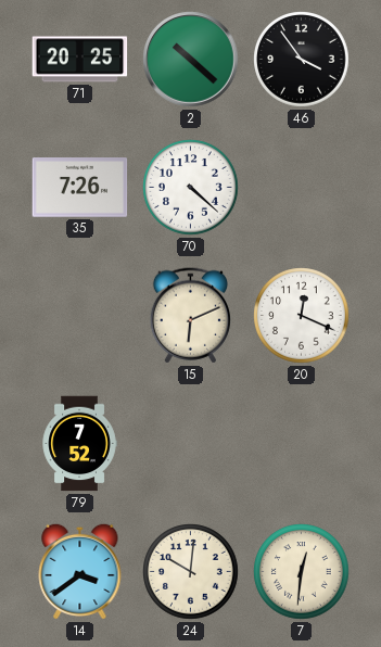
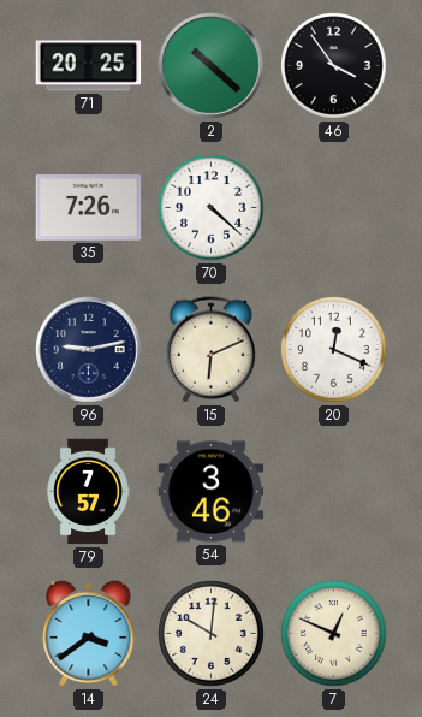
96: none -> 9:13
79: 7:52 -> 7:57
54: none -> 3:46
7: 12:31 -> 12:49
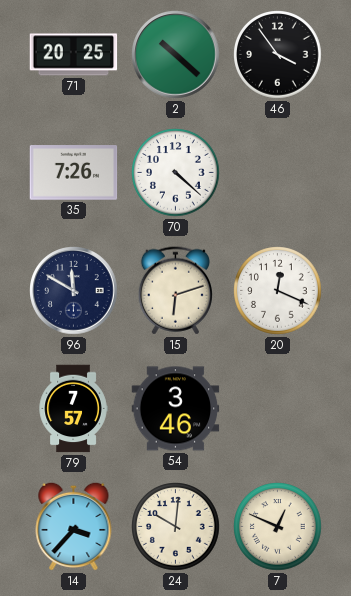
96: 9:13 -> 11:50
15: 6:11 -> 6:12
14: 3:39 -> 3:37
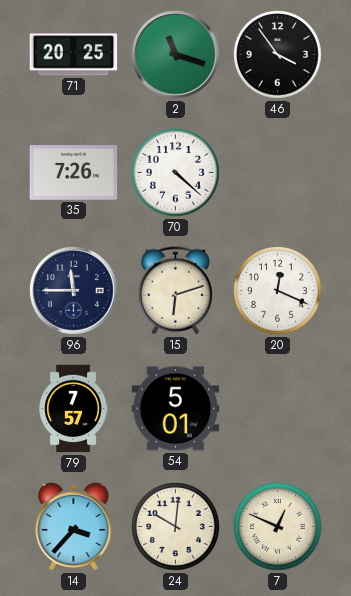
2: 10:22 -> 11:18
96: 11:50 -> 11:45
54: 3:46 -> 5:01
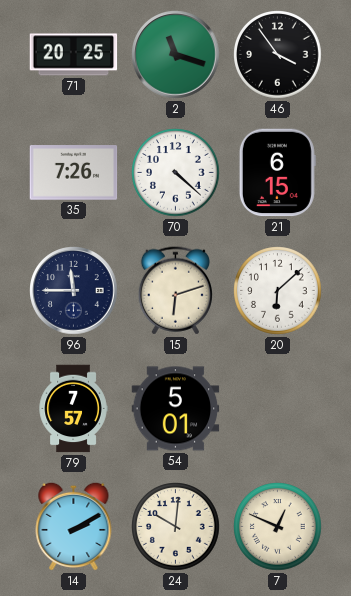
21: none -> 6:15
20: 12:19 -> 6:08
14: 3:37 -> 2:10
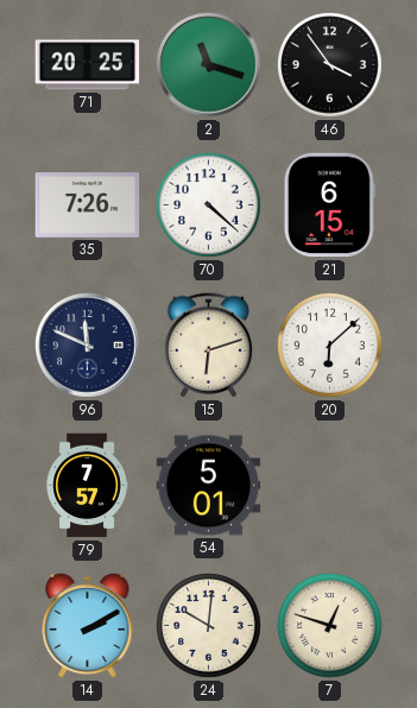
96: 11:45 -> 11:49
7: 12:49 -> 12:48
